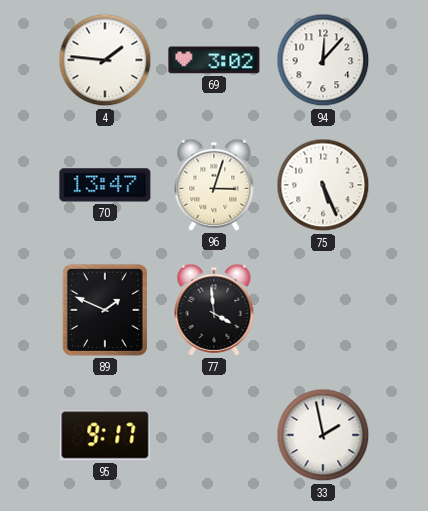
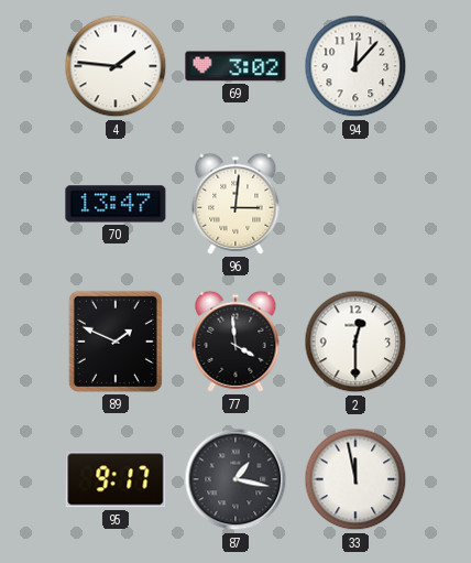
96: 3:03 -> 3:01
75: 5:26 -> none
2: none -> 12:30
87: none -> 1:17
33: 1:58 -> 11:58
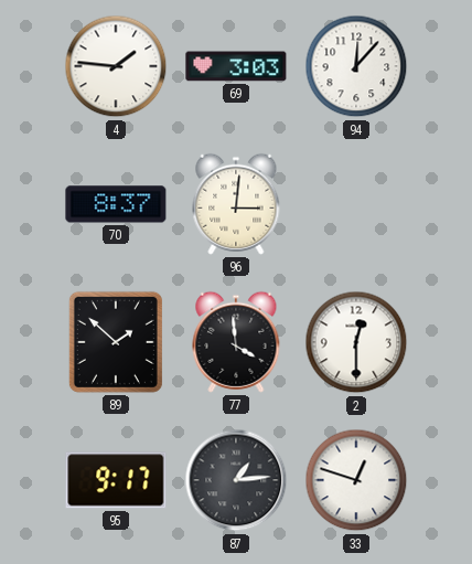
69: 3:02 -> 3:03
70: 13:47 -> 8:37
89: 1:49 -> 1:52
87: 1:17 -> 1:14
33: 11:58 -> 12:48
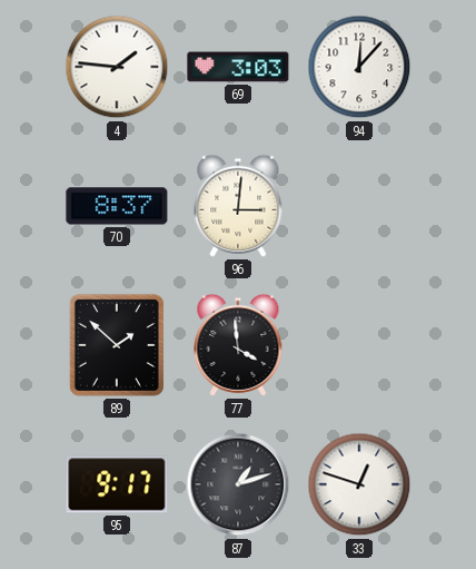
2: 12:30 -> none
87: 1:14 -> 1:12
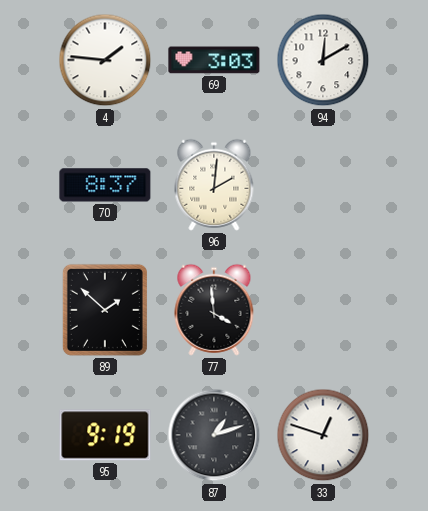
94: 12:07 -> 12:10
96: 3:01 -> 2:01
95: 9:17 -> 9:19
